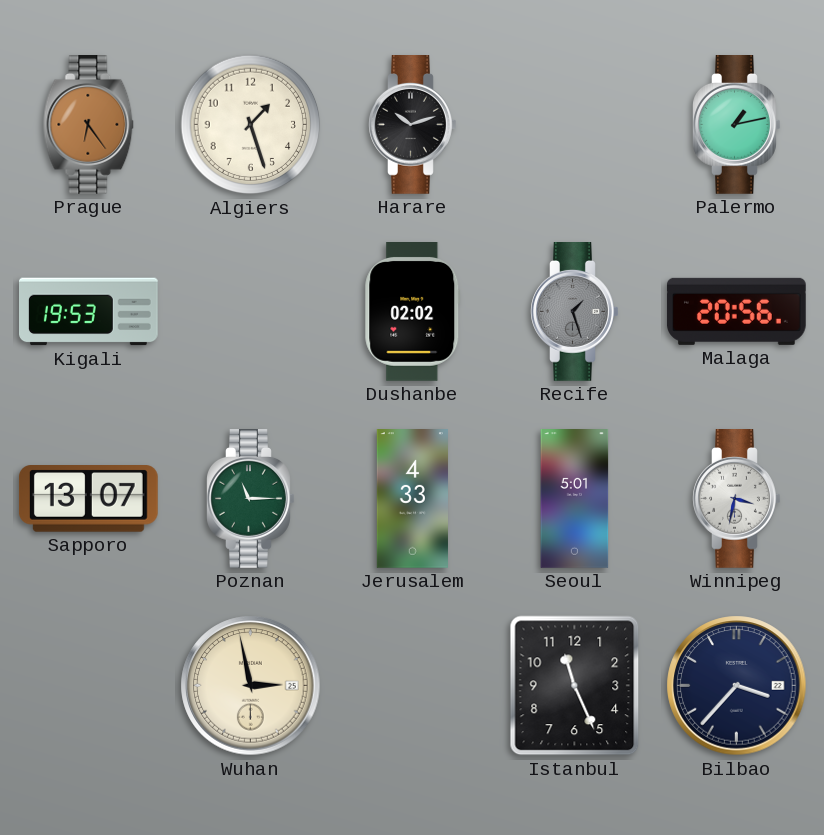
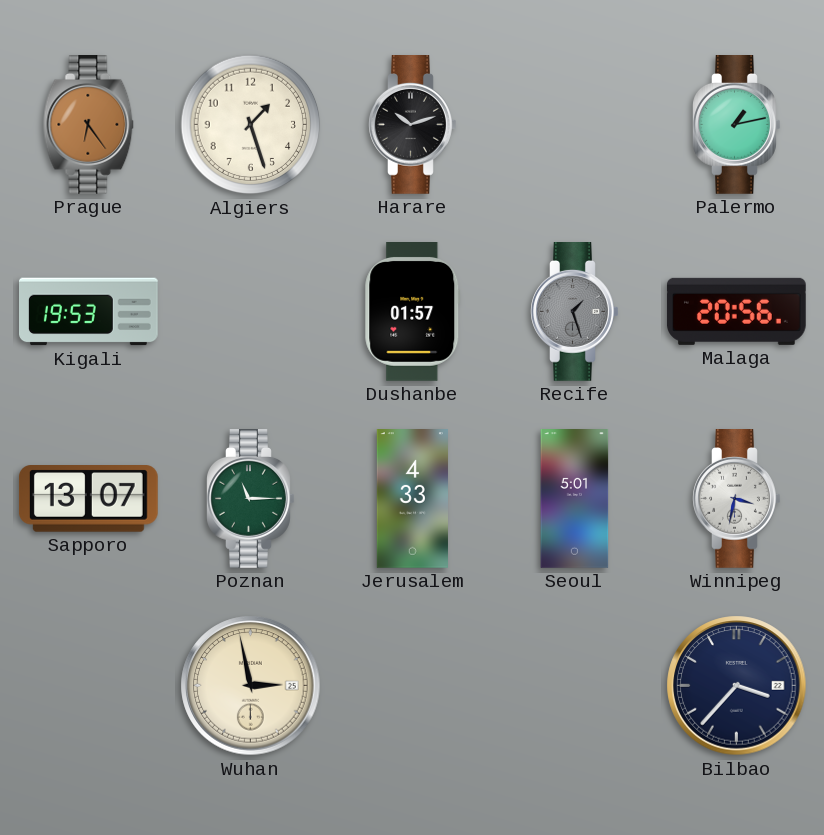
Dushanbe: 02:02 -> 01:57
Istanbul: 11:26 -> none
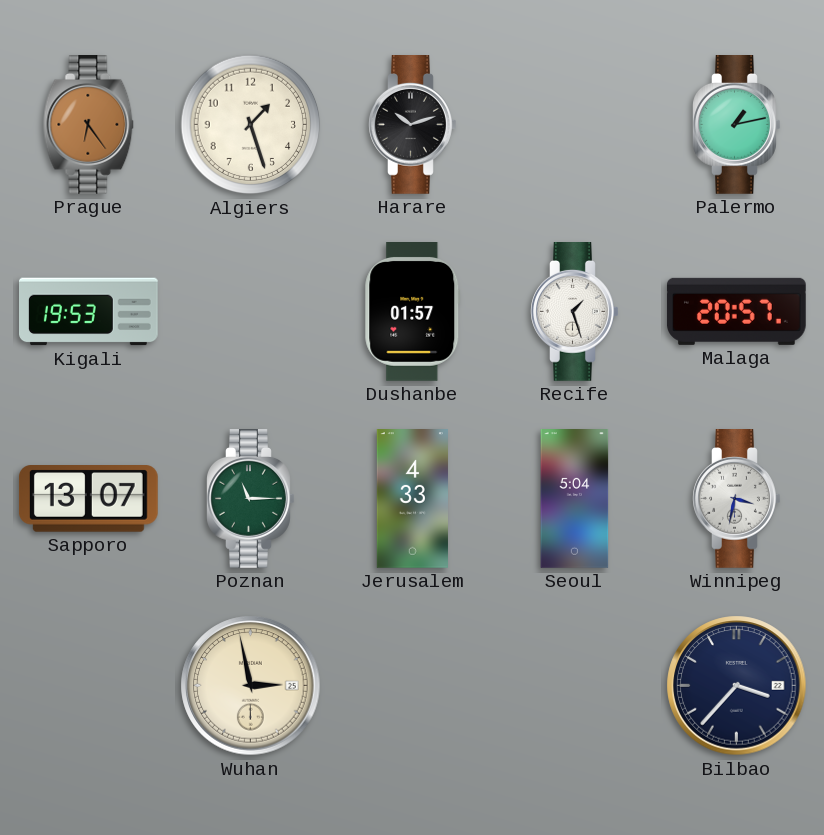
Recife dial: grey -> white
Malaga: 20:56 -> 20:57
Seoul: 5:01 -> 5:04
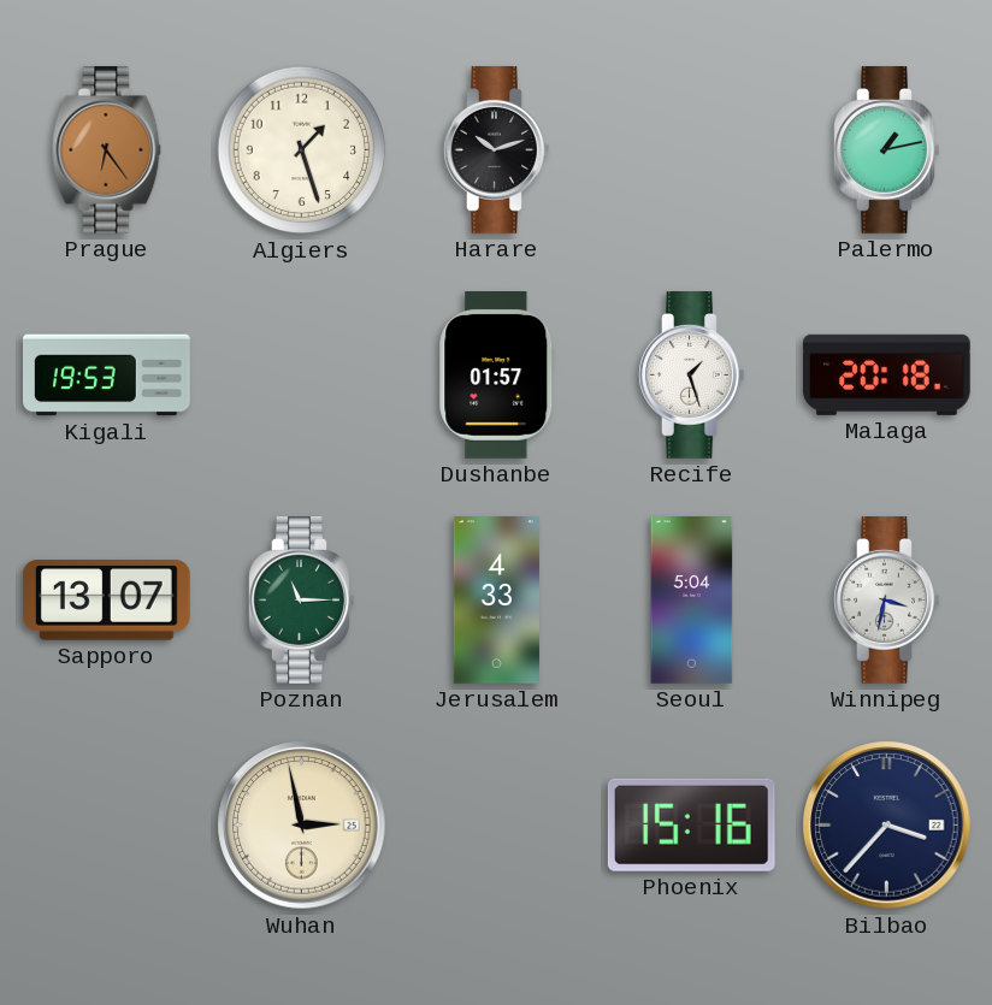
Malaga: 20:57 -> 20:18
Phoenix: none -> 15:16
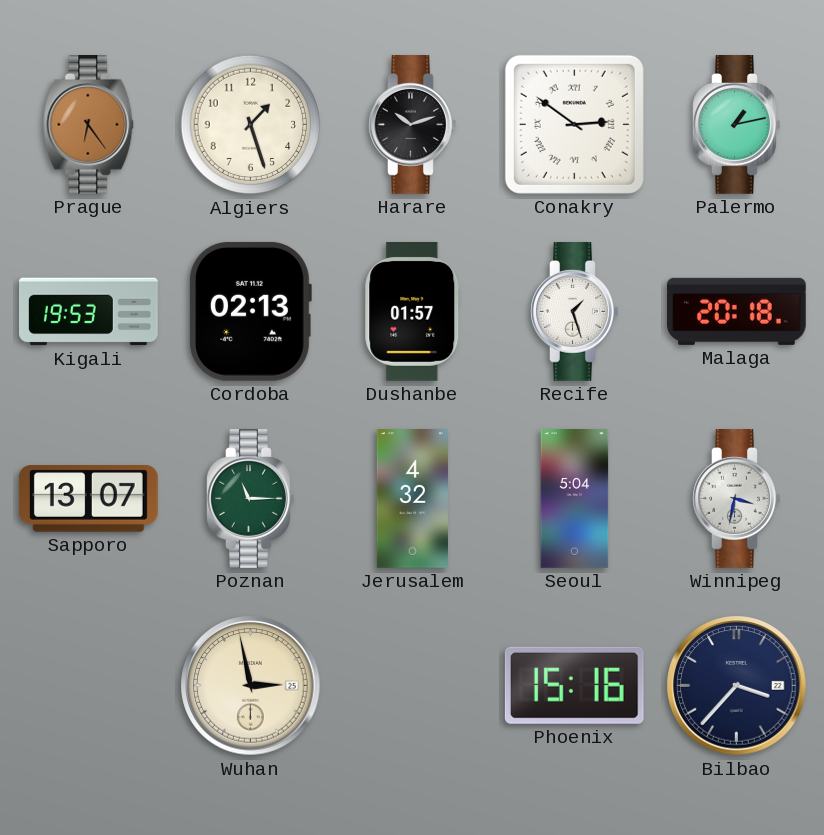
Conakry: none -> 2:51
Cordoba: none -> 02:13
Jerusalem: 4:33 -> 4:32
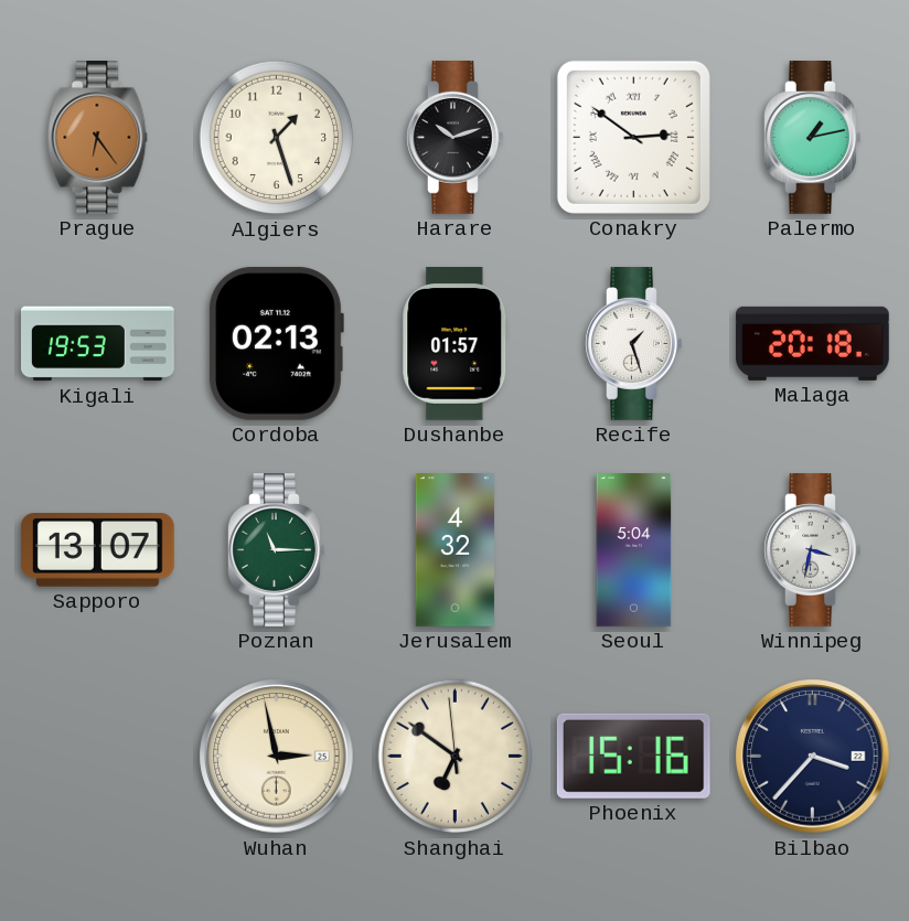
Shanghai: none -> 6:50
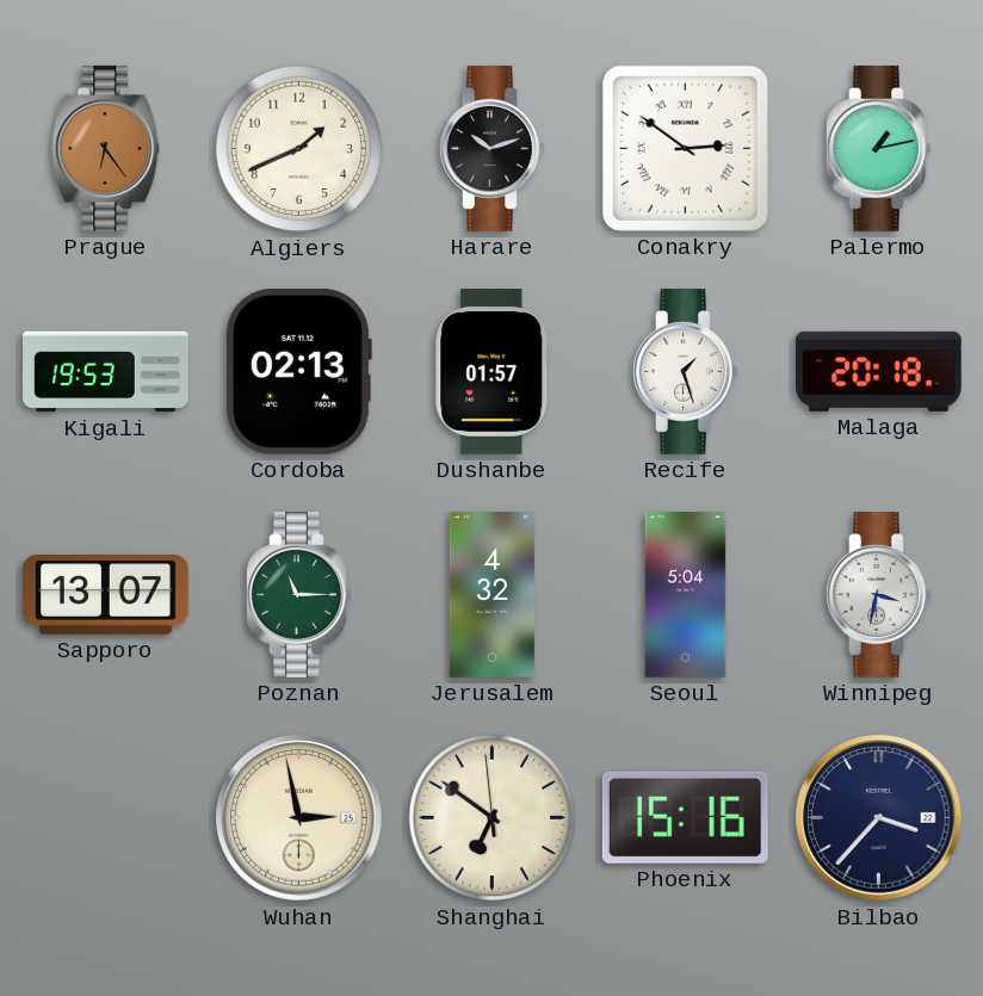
Algiers: 1:27 -> 1:41
